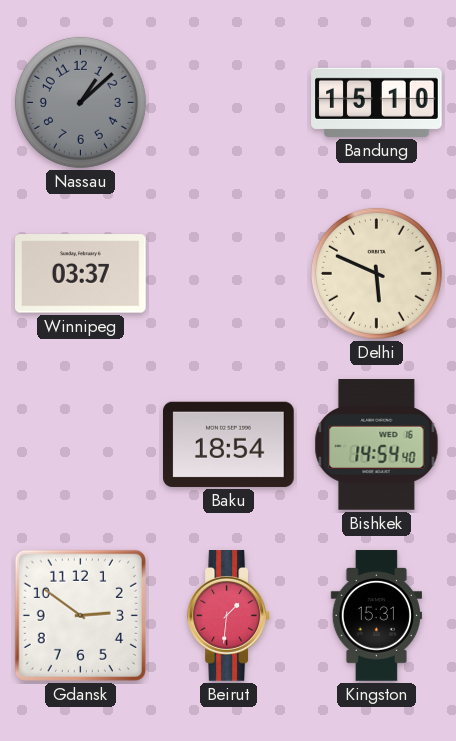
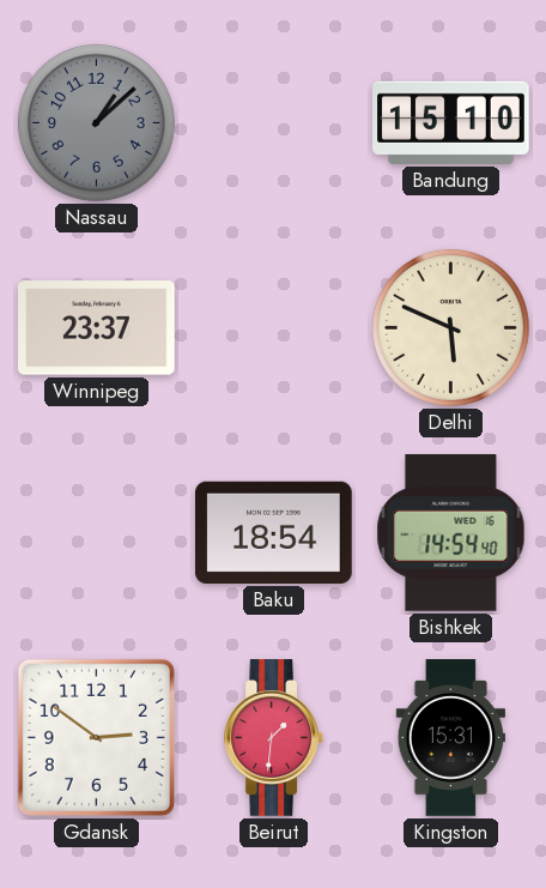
Winnipeg: 03:37 -> 23:37
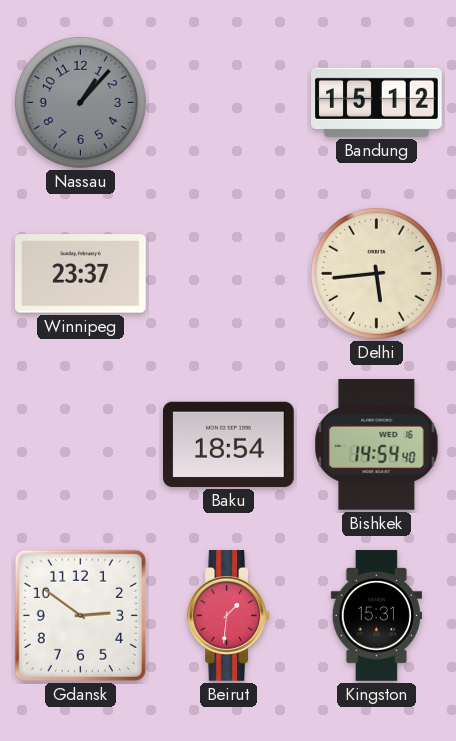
Nassau: 1:08 -> 1:07
Bandung: 15:10 -> 15:12
Delhi: 5:49 -> 5:44
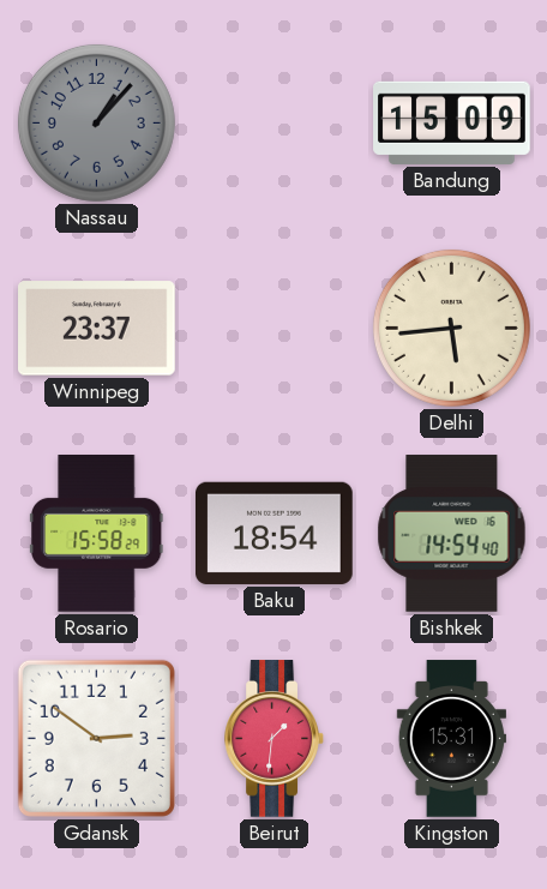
Bandung: 15:12 -> 15:09
Rosario: none -> 15:58
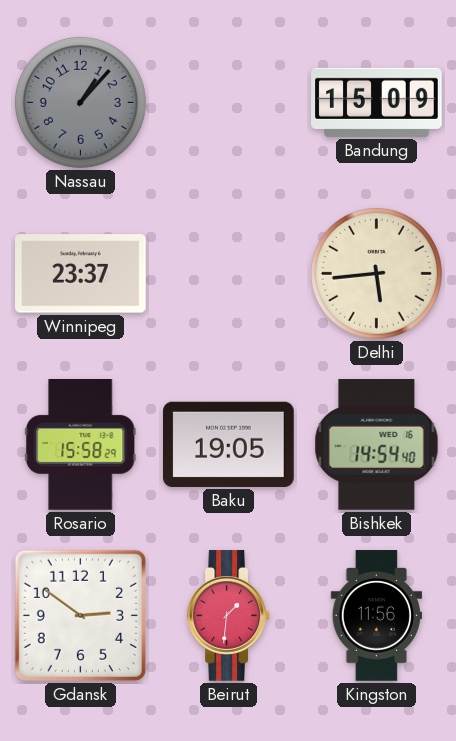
Baku: 18:54 -> 19:05
Kingston: 15:31 -> 11:56
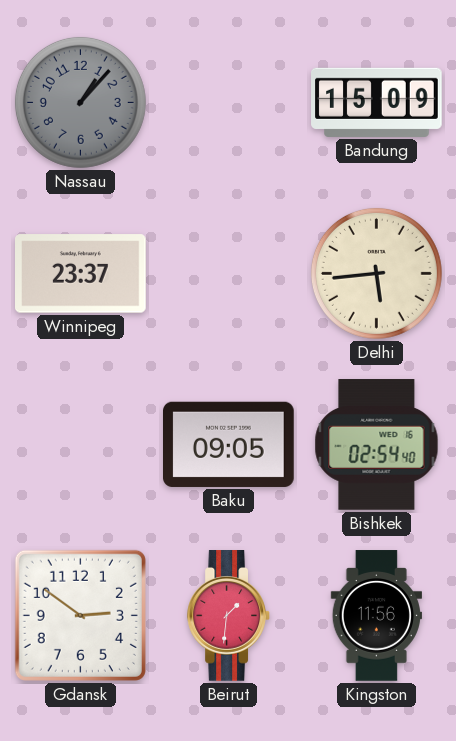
Rosario: 15:58 -> none
Baku: 19:05 -> 09:05
Bishkek: 14:54 -> 02:54
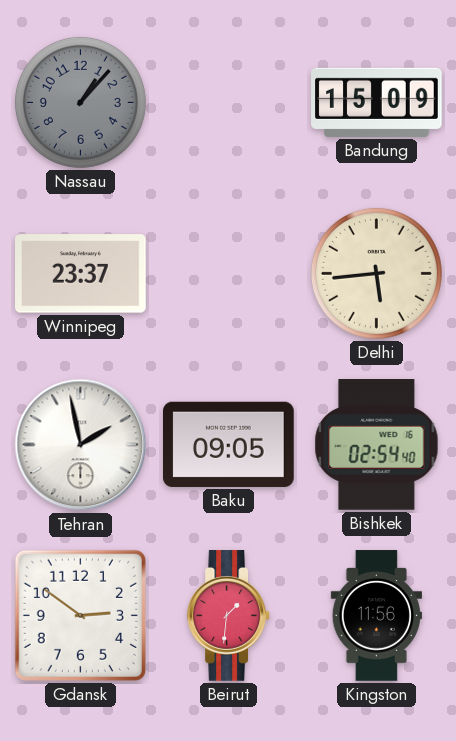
Tehran: none -> 1:58
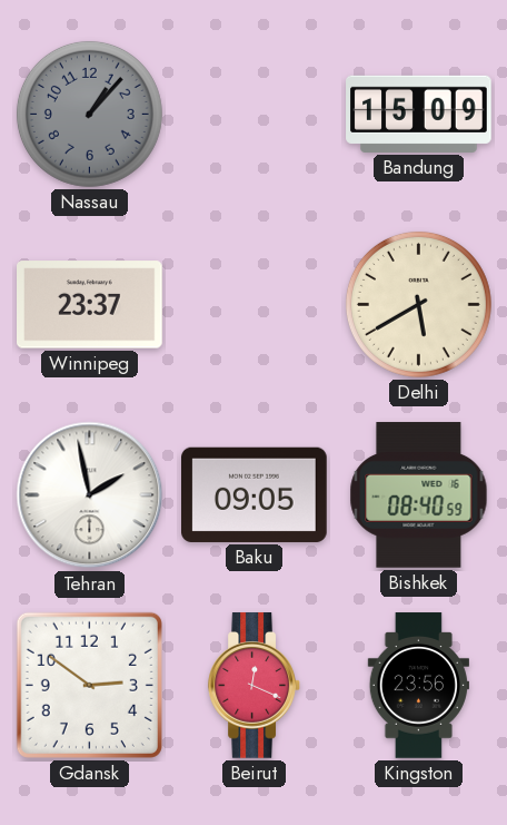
Delhi: 5:44 -> 5:40
Bishkek: 02:54 -> 08:40
Beirut: 1:31 -> 12:19
Kingston: 11:56 -> 23:56
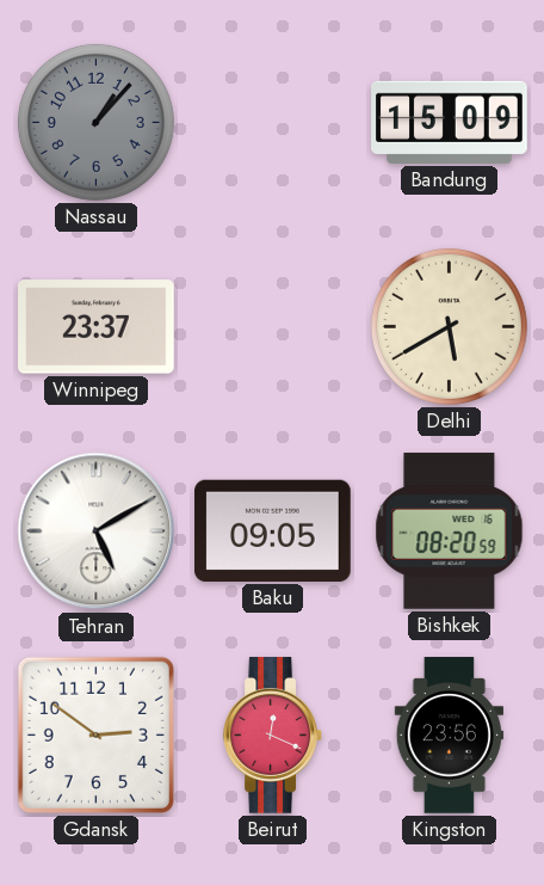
Tehran: 1:58 -> 5:10
Bishkek: 08:40 -> 08:20
